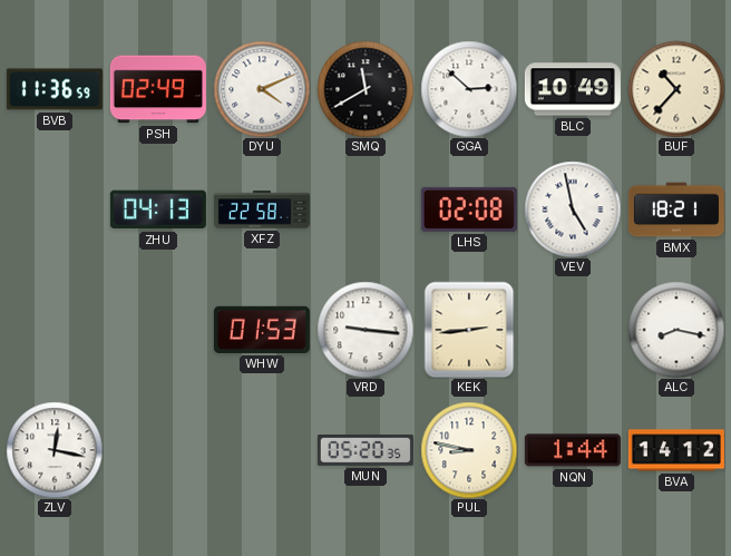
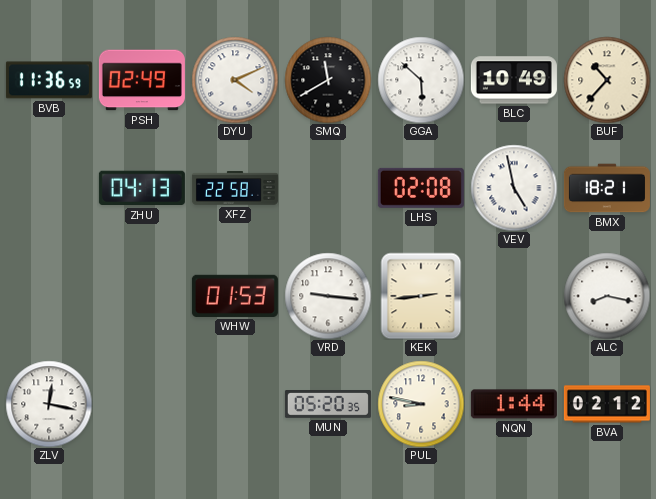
GGA: 2:52 -> 5:52
BVA: 14:12 -> 02:12
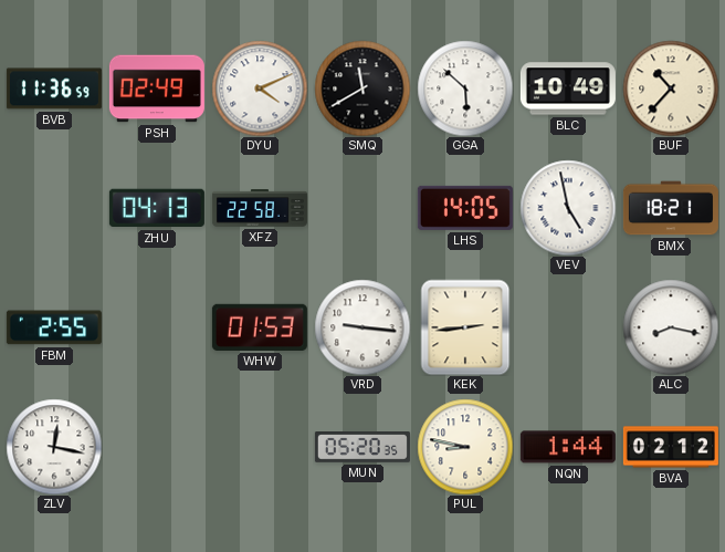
LHS: 02:08 -> 14:05
FBM: none -> 2:55
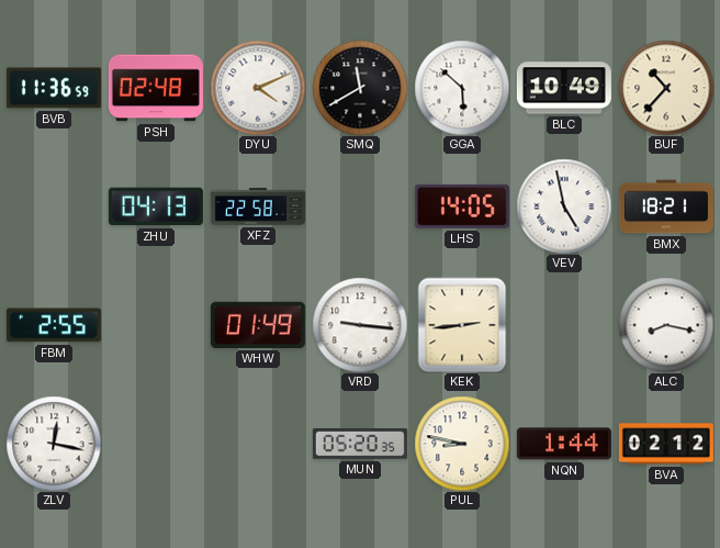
PSH: 02:49 -> 02:48
WHW: 01:53 -> 01:49
